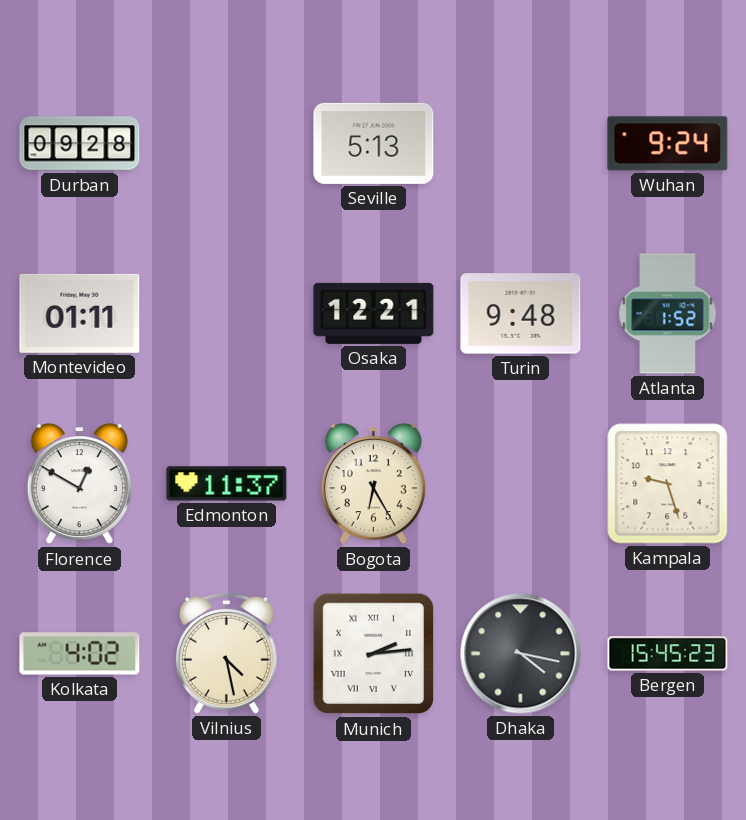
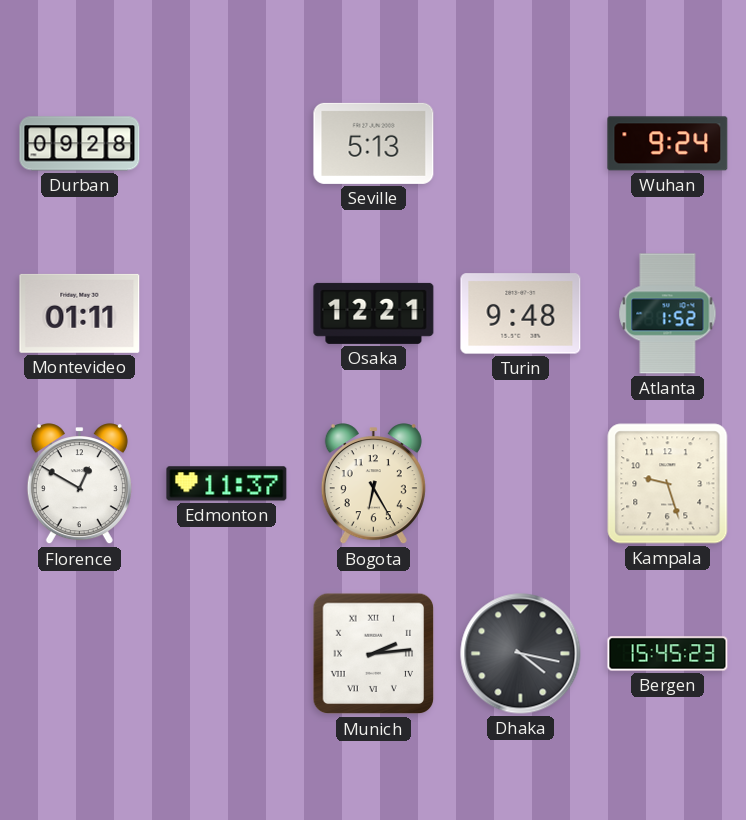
Kolkata: 4:02 -> none
Vilnius: 4:28 -> none
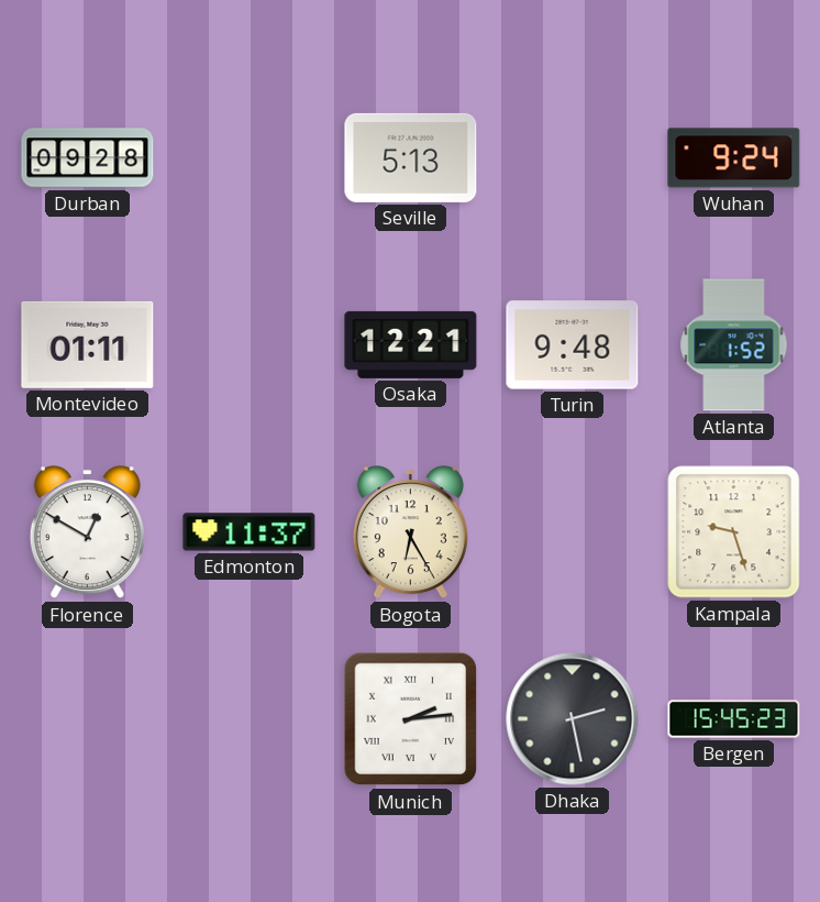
Dhaka: 4:17 -> 2:28
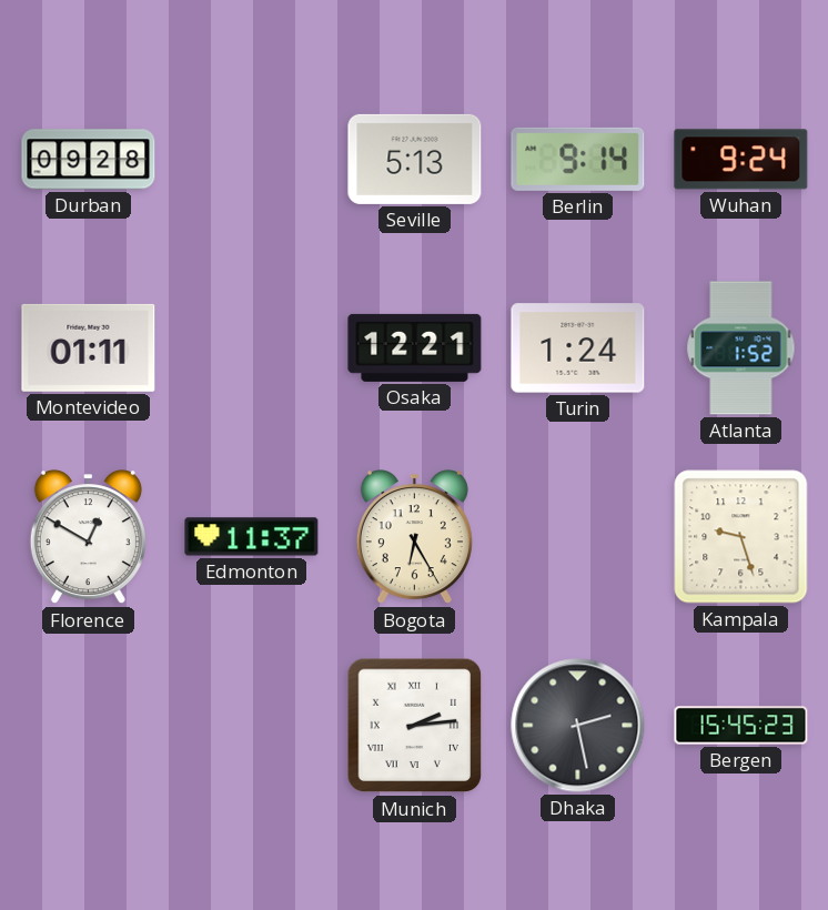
Berlin: none -> 9:14
Turin: 9:48 -> 1:24
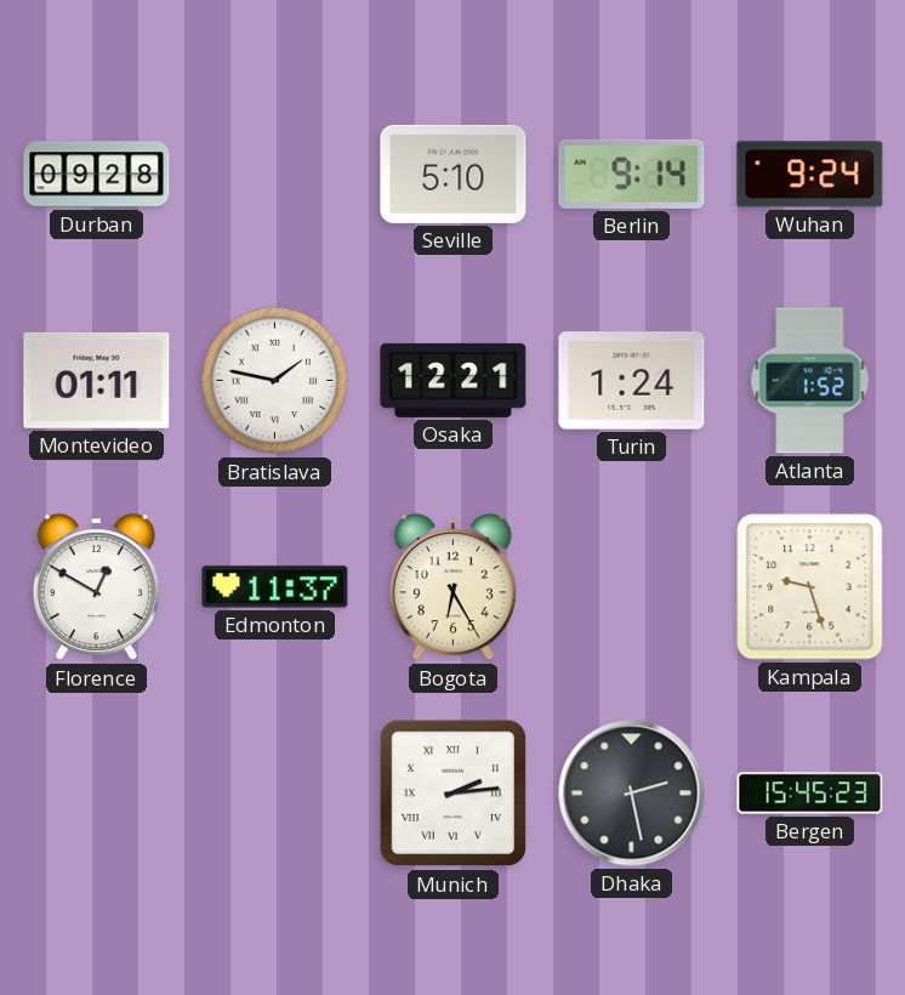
Seville: 5:13 -> 5:10
Bratislava: none -> 1:47
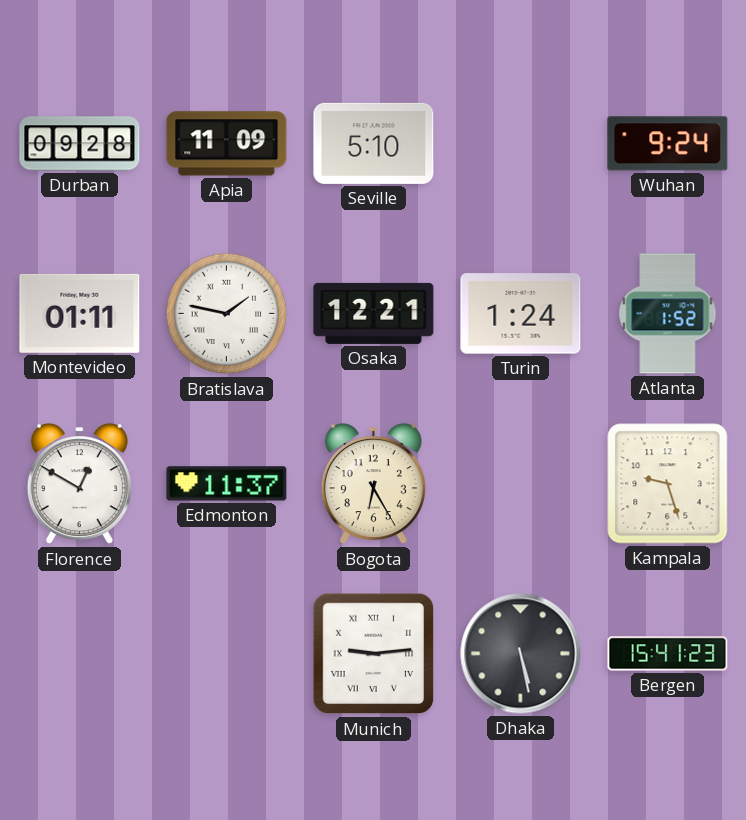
Apia: none -> 11:09
Berlin: 9:14 -> none
Munich: 2:14 -> 9:14
Dhaka: 2:28 -> 5:28
Bergen: 15:45 -> 15:41
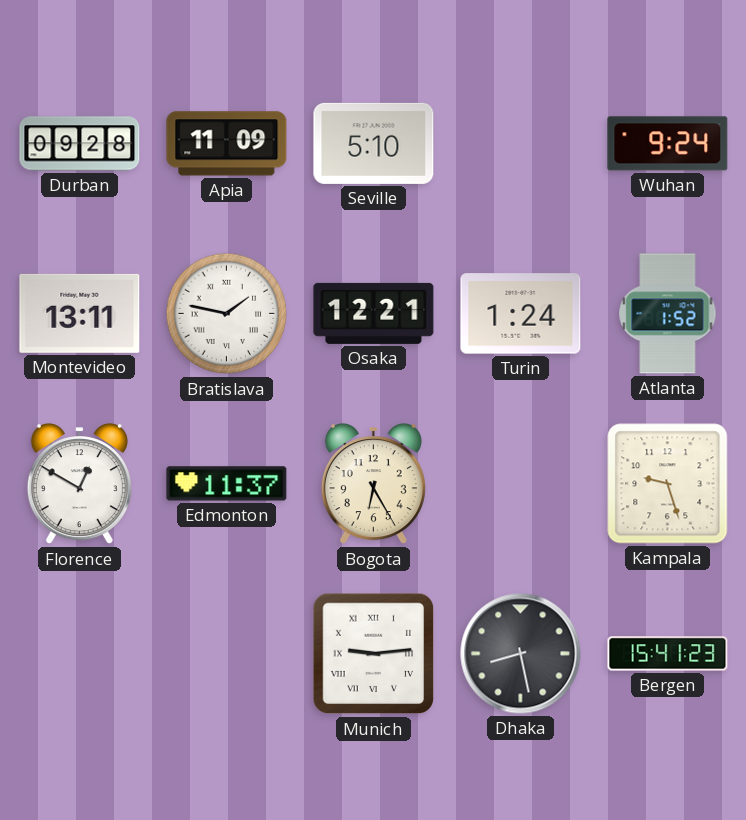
Montevideo: 01:11 -> 13:11
Dhaka: 5:28 -> 8:28
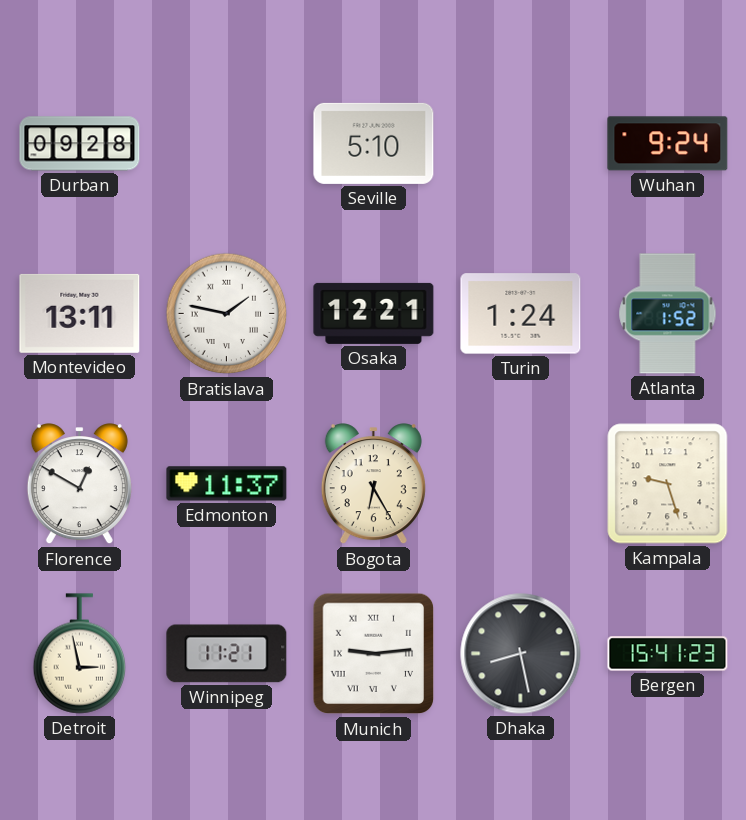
Apia: 11:09 -> none
Detroit: none -> 2:58
Winnipeg: none -> 11:21
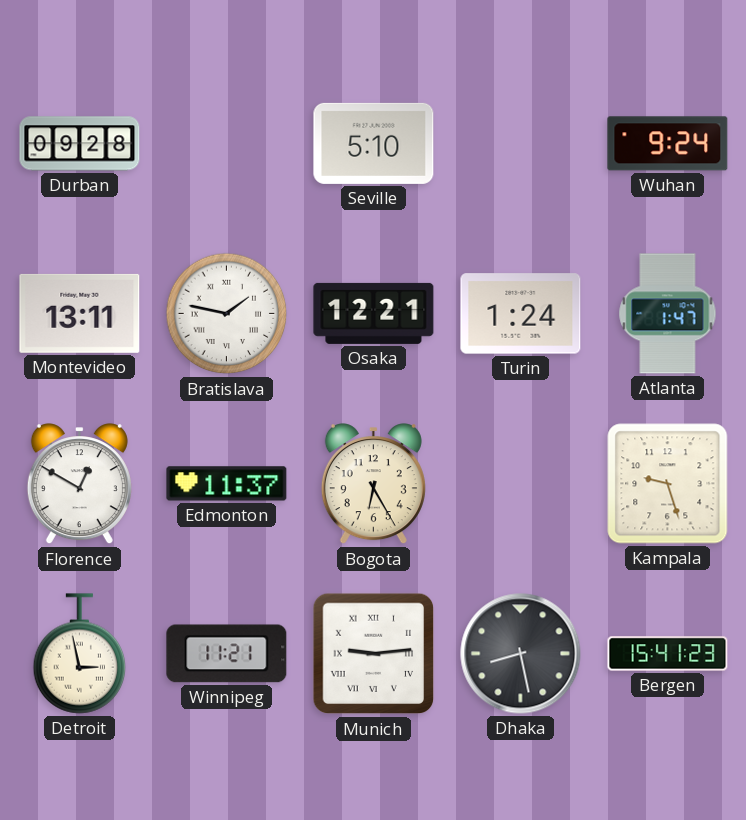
Atlanta: 1:52 -> 1:47
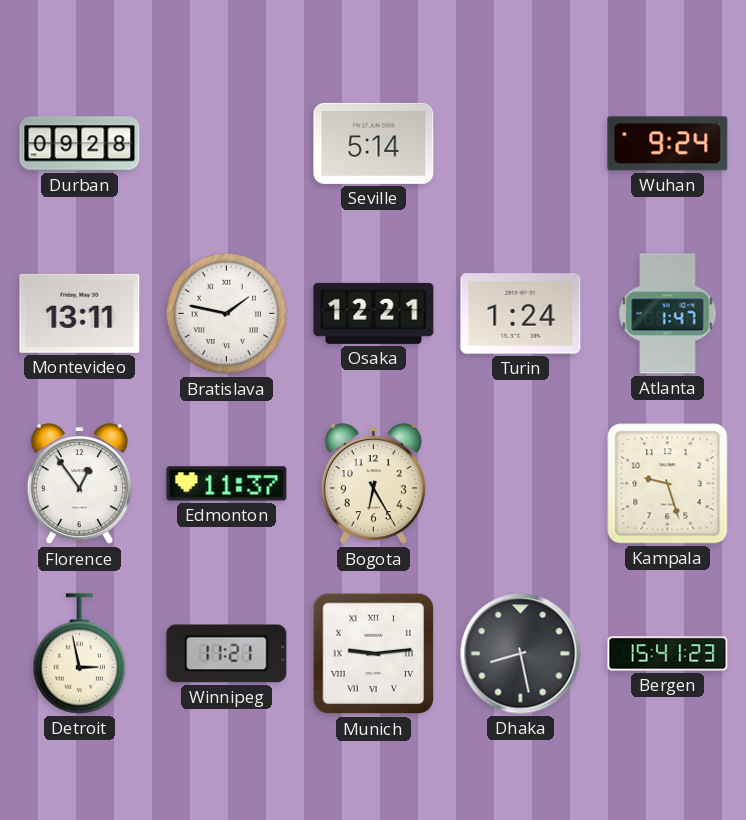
Seville: 5:10 -> 5:14
Florence: 12:50 -> 12:54
